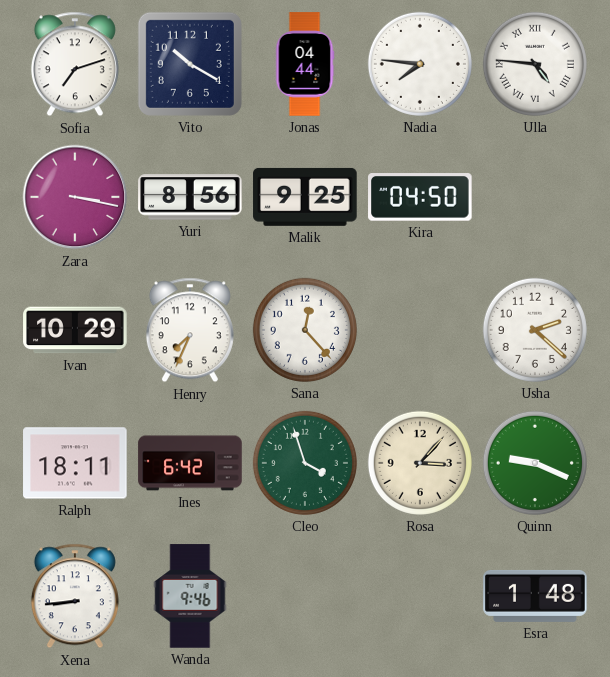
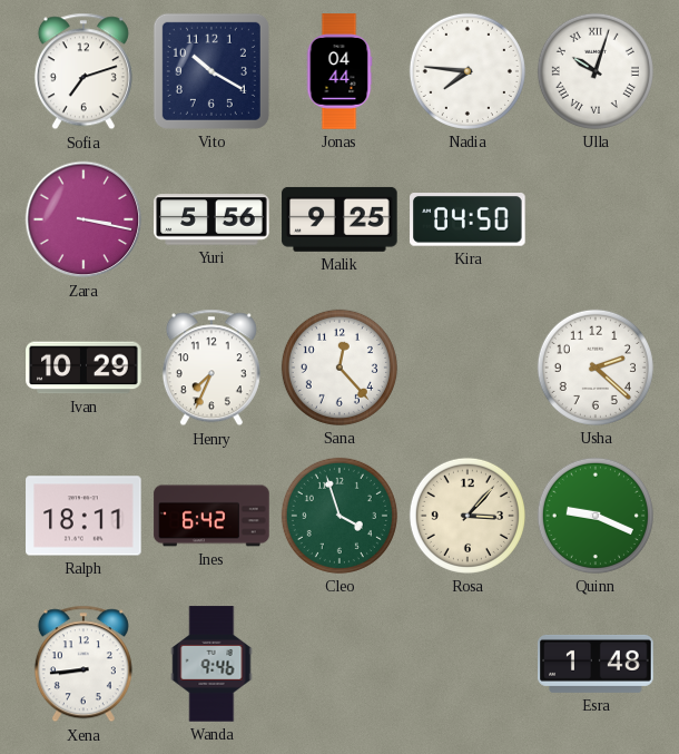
Ulla: 4:46 -> 10:03
Yuri: 8:56 -> 5:56
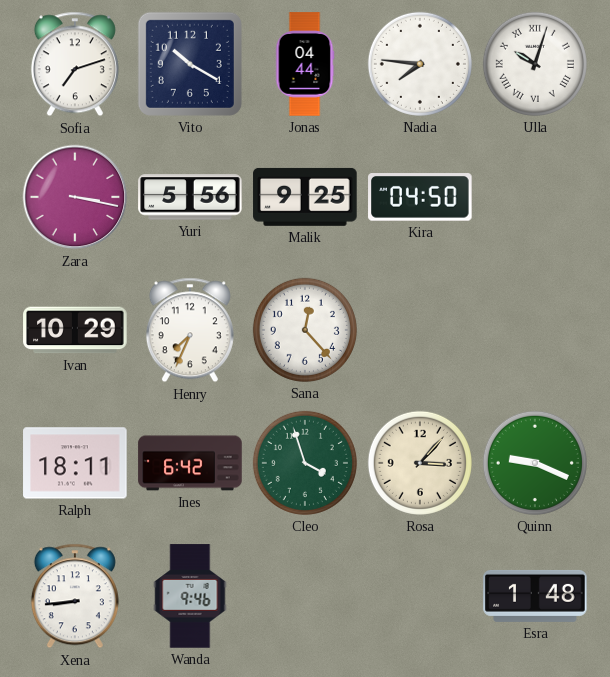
Usha: 2:22 -> none
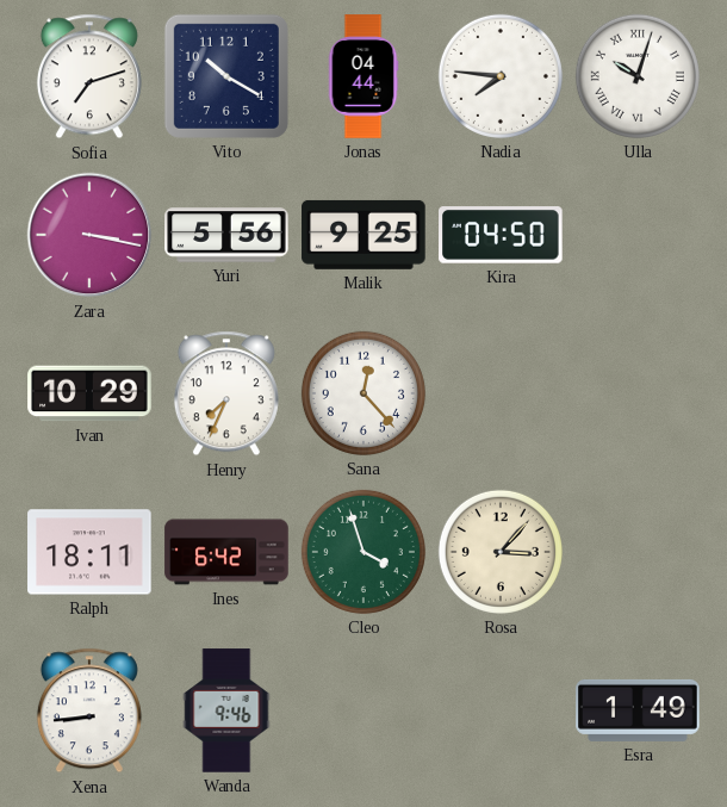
Quinn: 9:19 -> none
Esra: 1:48 -> 1:49
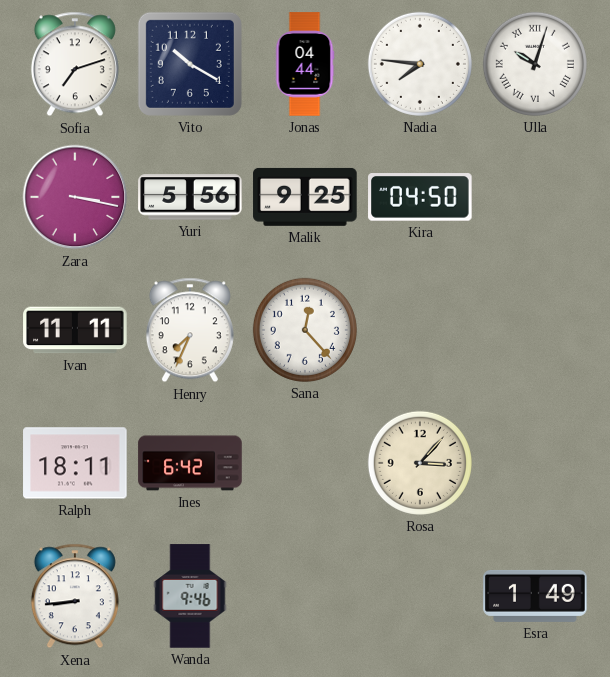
Ivan: 10:29 -> 11:11
Cleo: 3:57 -> none
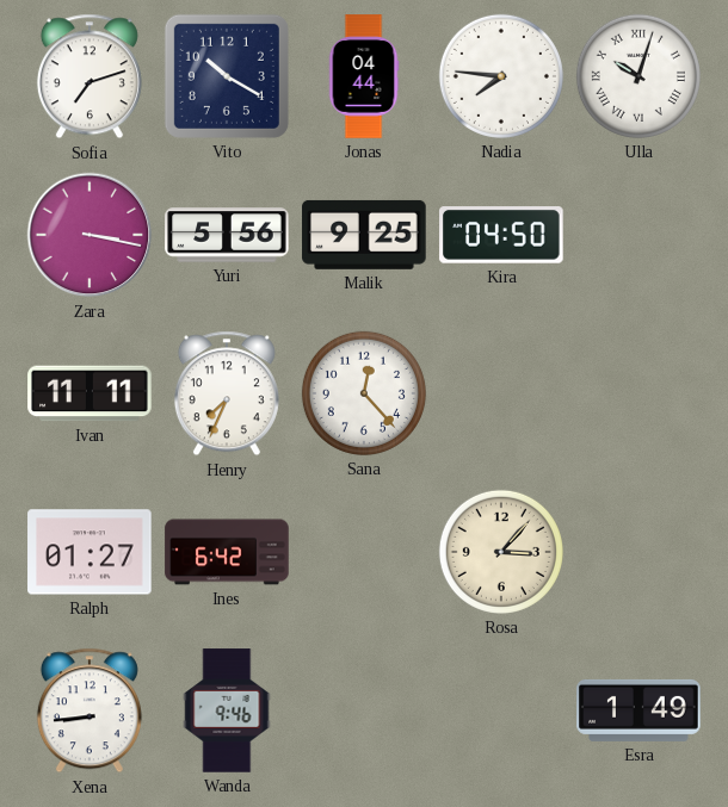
Ralph: 18:11 -> 01:27
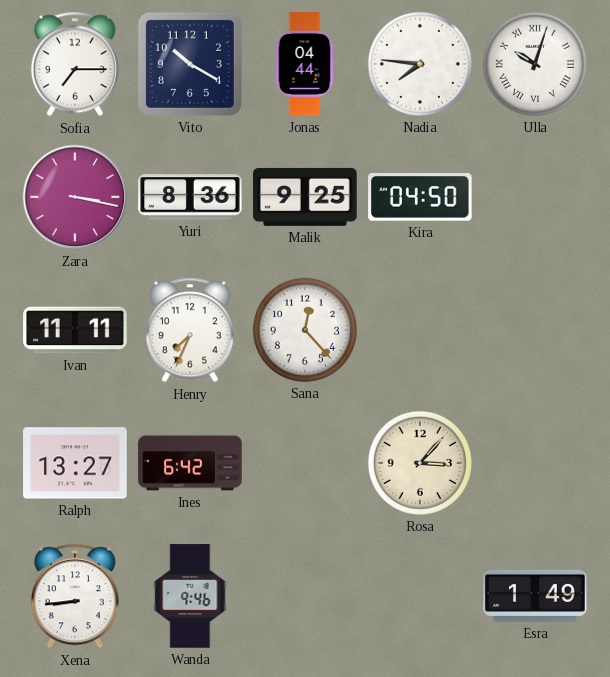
Sofia: 7:12 -> 7:15
Yuri: 5:56 -> 8:36
Ralph: 01:27 -> 13:27
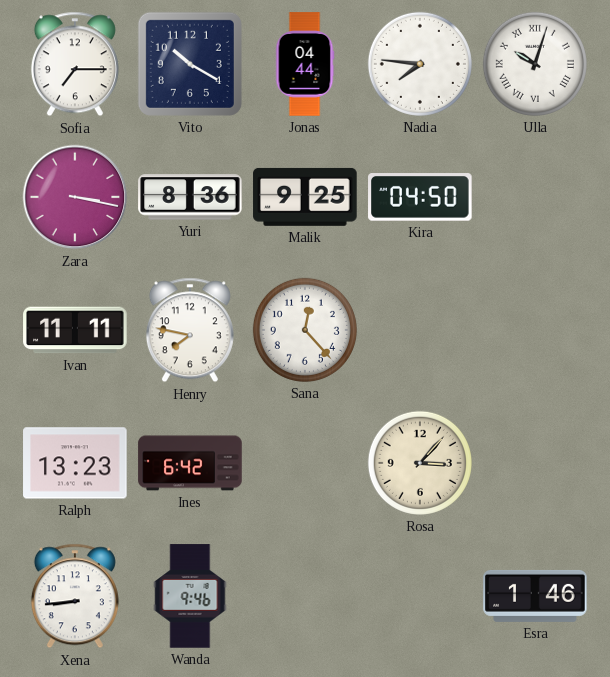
Henry: 7:34 -> 7:47
Ralph: 13:27 -> 13:23
Esra: 1:49 -> 1:46
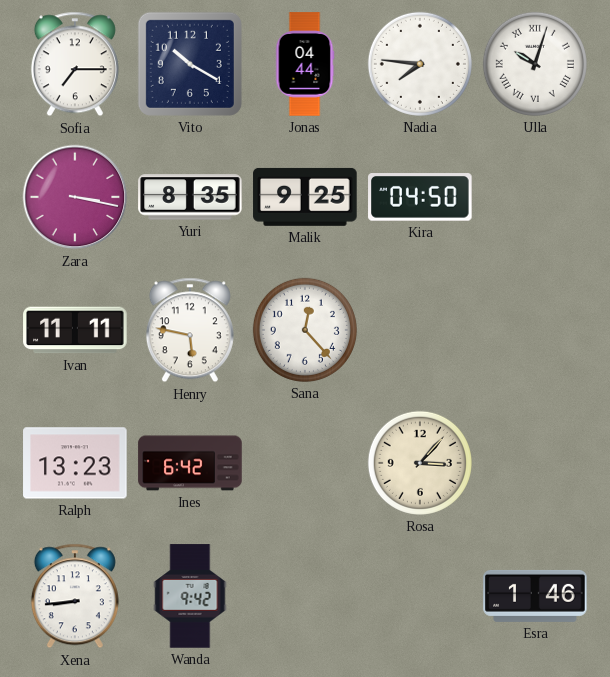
Yuri: 8:36 -> 8:35
Henry: 7:47 -> 5:47
Wanda: 9:46 -> 9:42
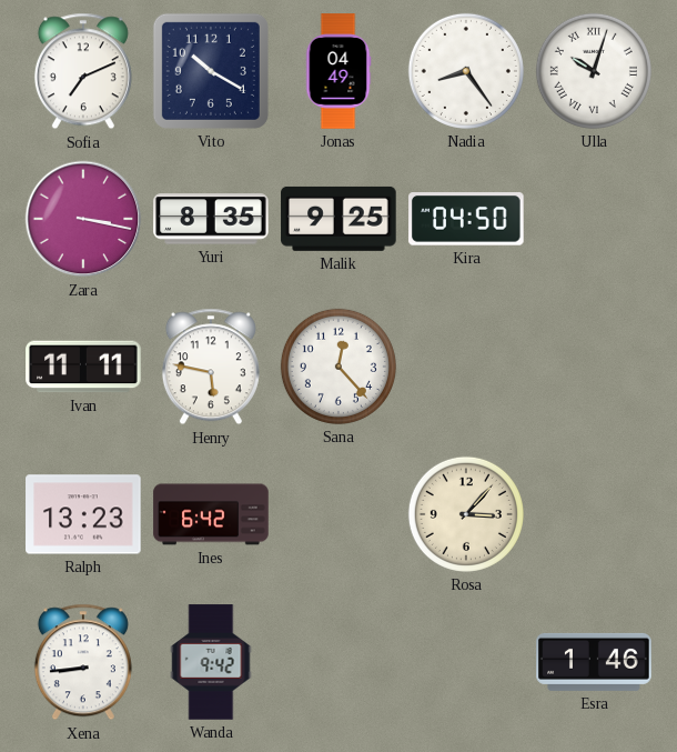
Sofia: 7:15 -> 7:11
Jonas: 04:44 -> 04:49
Nadia: 7:46 -> 8:24
